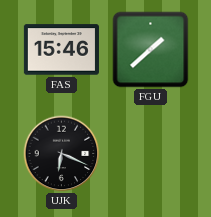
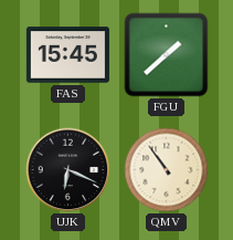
FAS: 15:46 -> 15:45
QMV: none -> 10:54
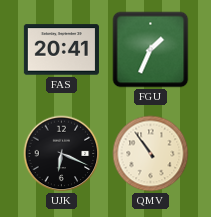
FAS: 15:45 -> 20:41
FGU: 1:38 -> 1:34
